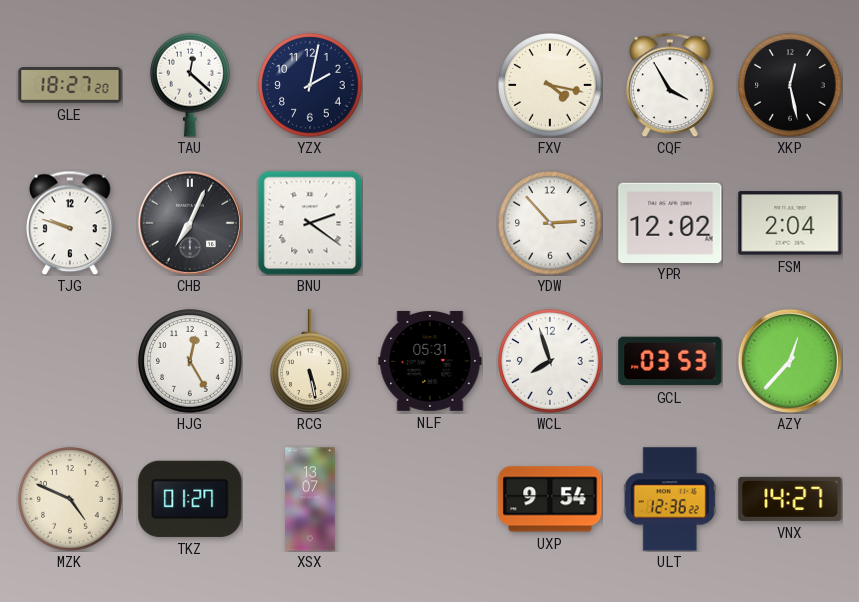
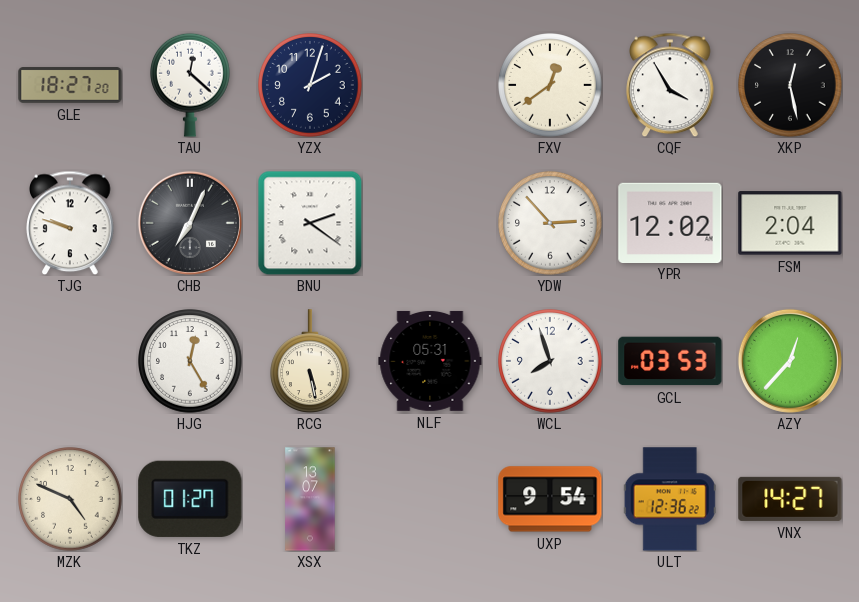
YZX: 2:02 -> 2:03
FXV: 4:17 -> 12:39
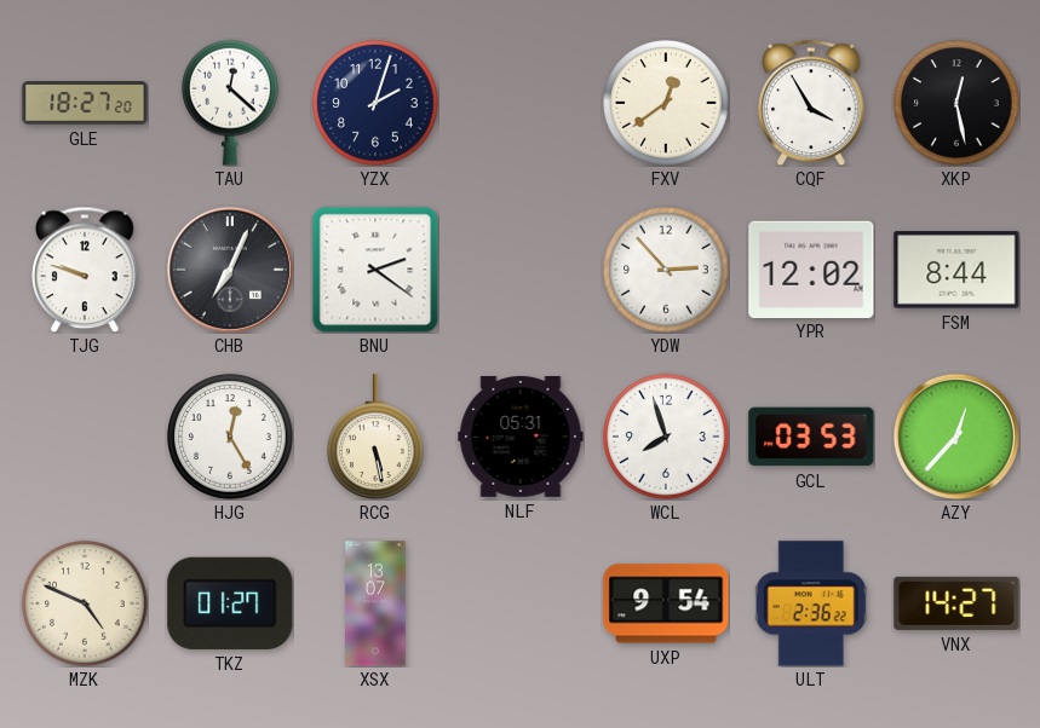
FSM: 2:04 -> 8:44
ULT: 12:36 -> 2:36
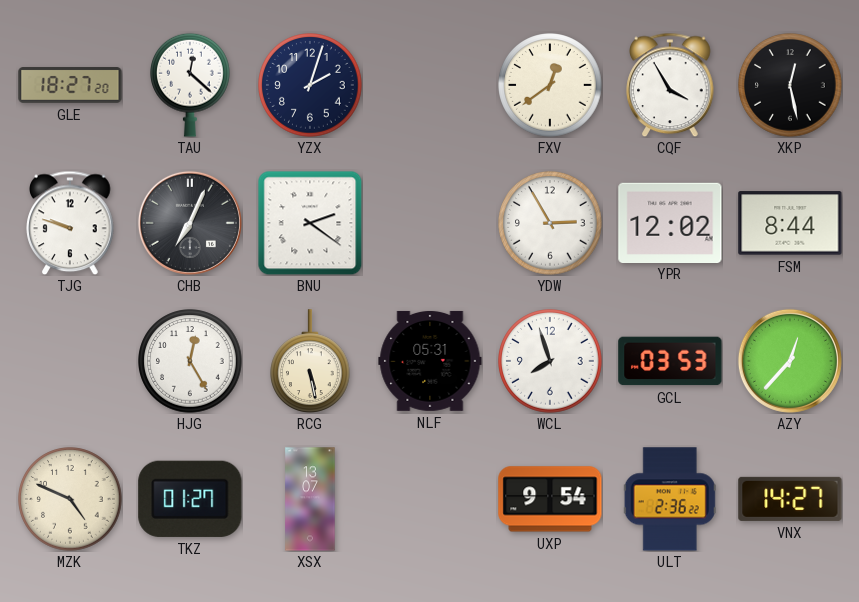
YDW: 2:53 -> 2:55
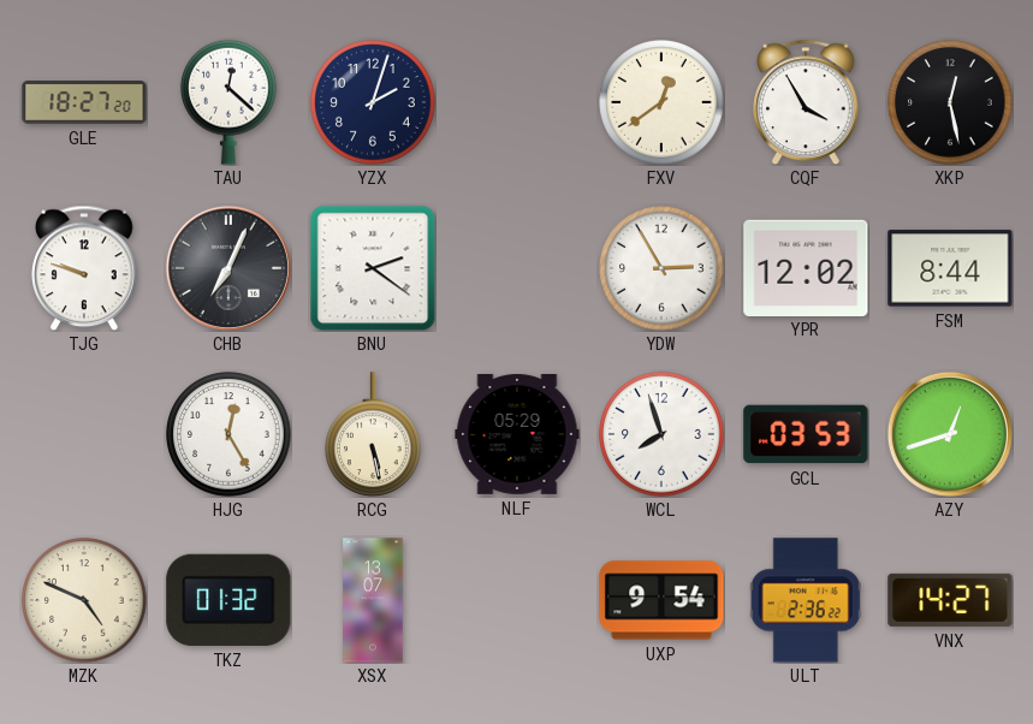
NLF: 05:31 -> 05:29
AZY: 12:37 -> 12:42
TKZ: 01:27 -> 01:32
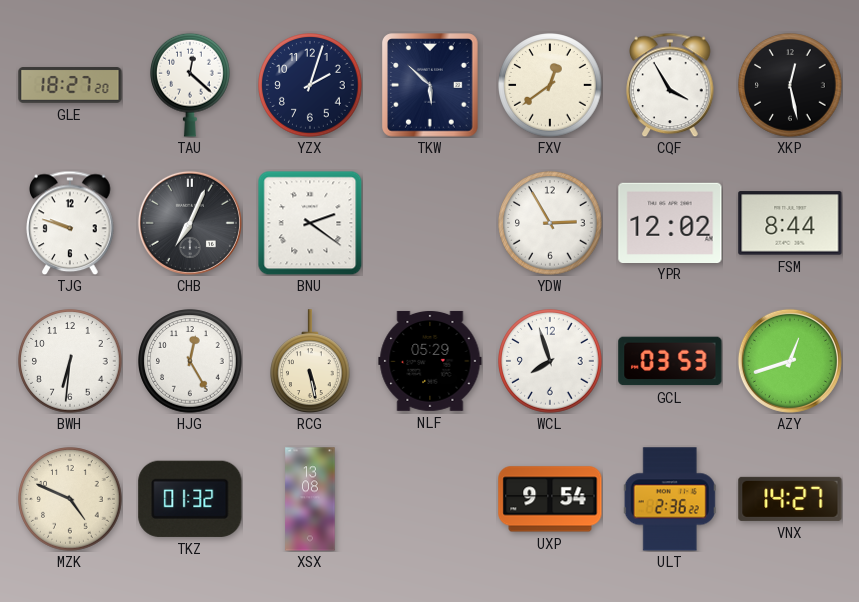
TKW: none -> 5:52
BWH: none -> 6:31
XSX: 13:07 -> 13:08
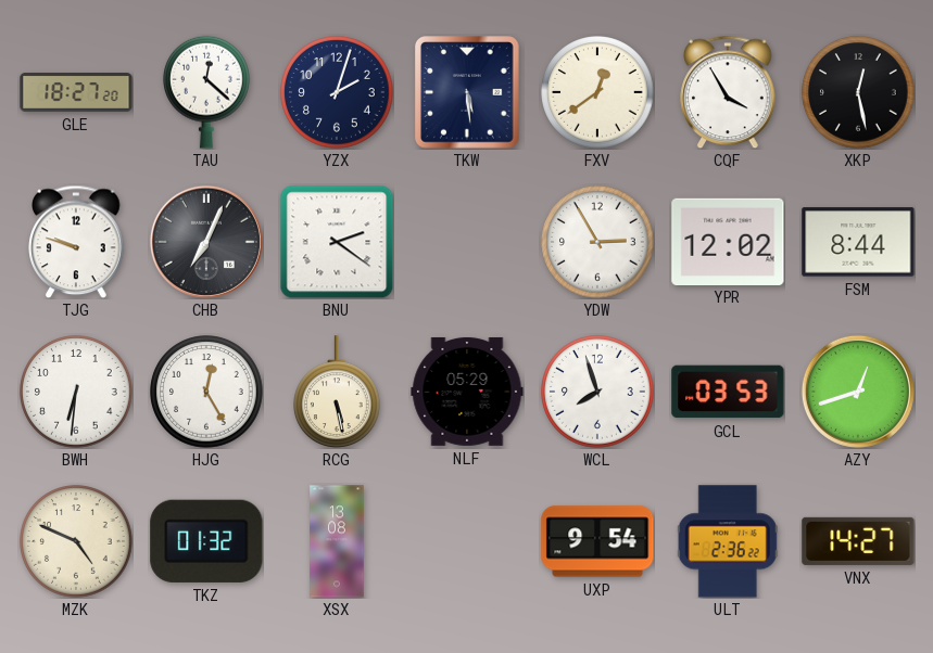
TKW: 5:52 -> 5:29
